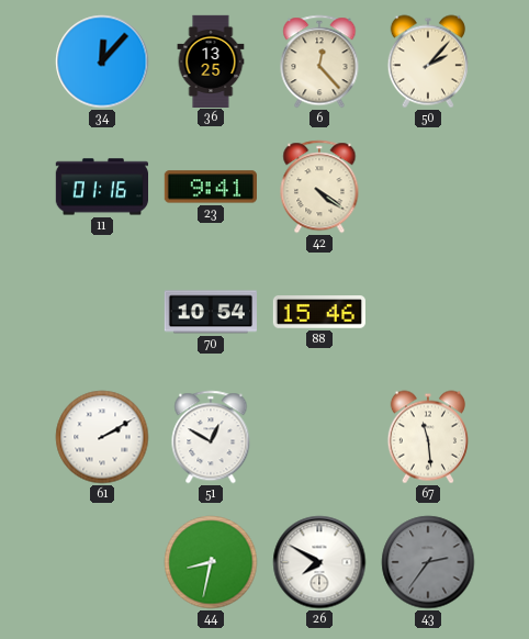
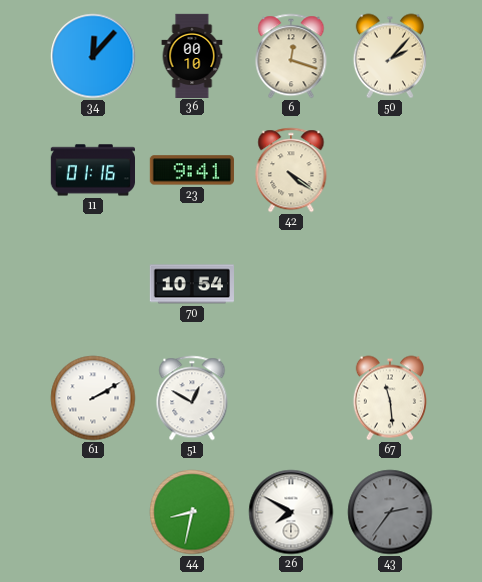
36: 13:25 -> 00:10
6: 12:23 -> 12:18
88: 15:46 -> none
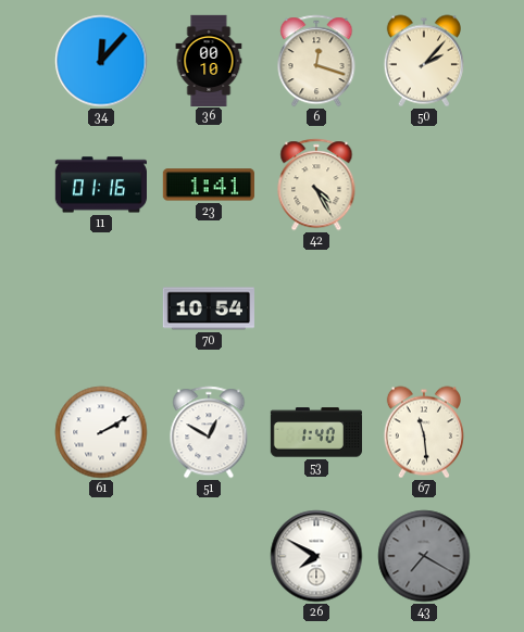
23: 9:41 -> 1:41
42: 4:21 -> 4:25
53: none -> 1:40
44: 8:32 -> none
43: 2:36 -> 7:20
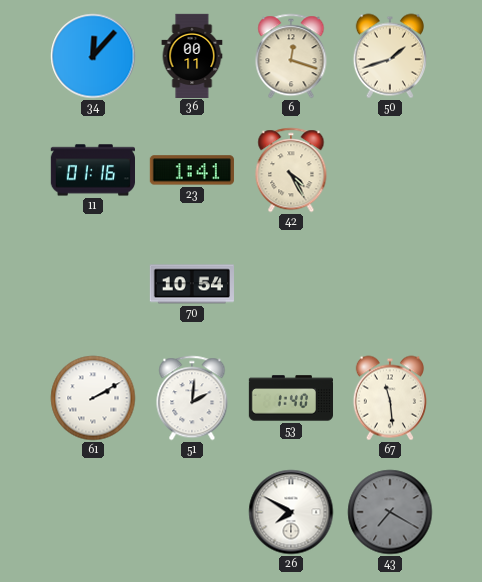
36: 00:10 -> 00:11
50: 2:07 -> 1:42
51: 12:50 -> 2:01
